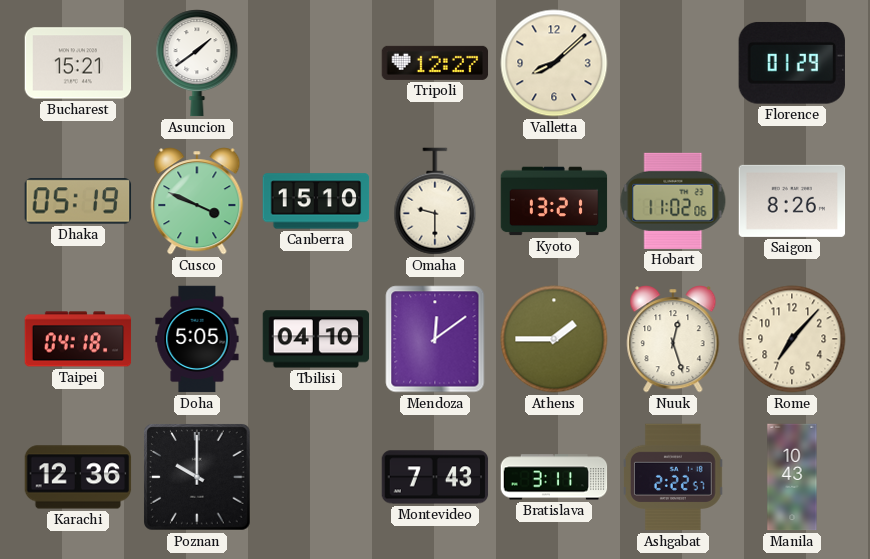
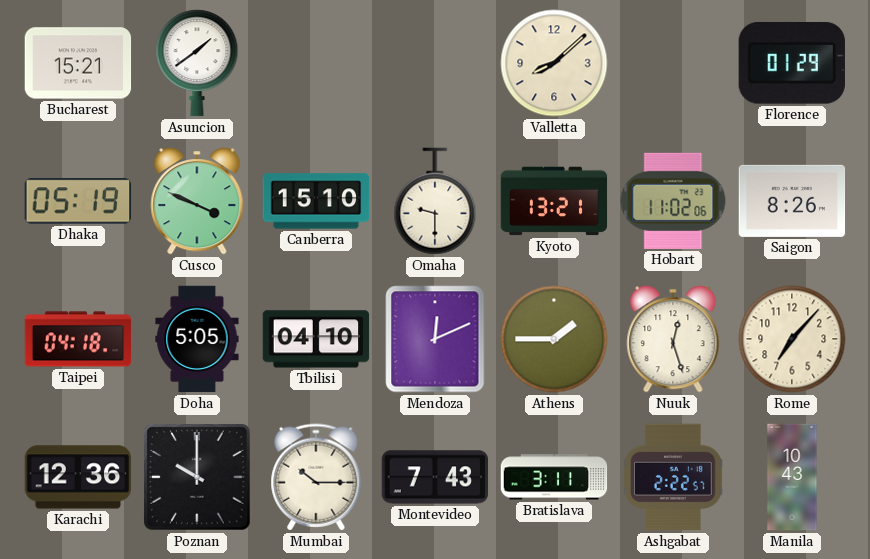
Tripoli: 12:27 -> none
Mendoza: 12:09 -> 12:11
Mumbai: none -> 10:15
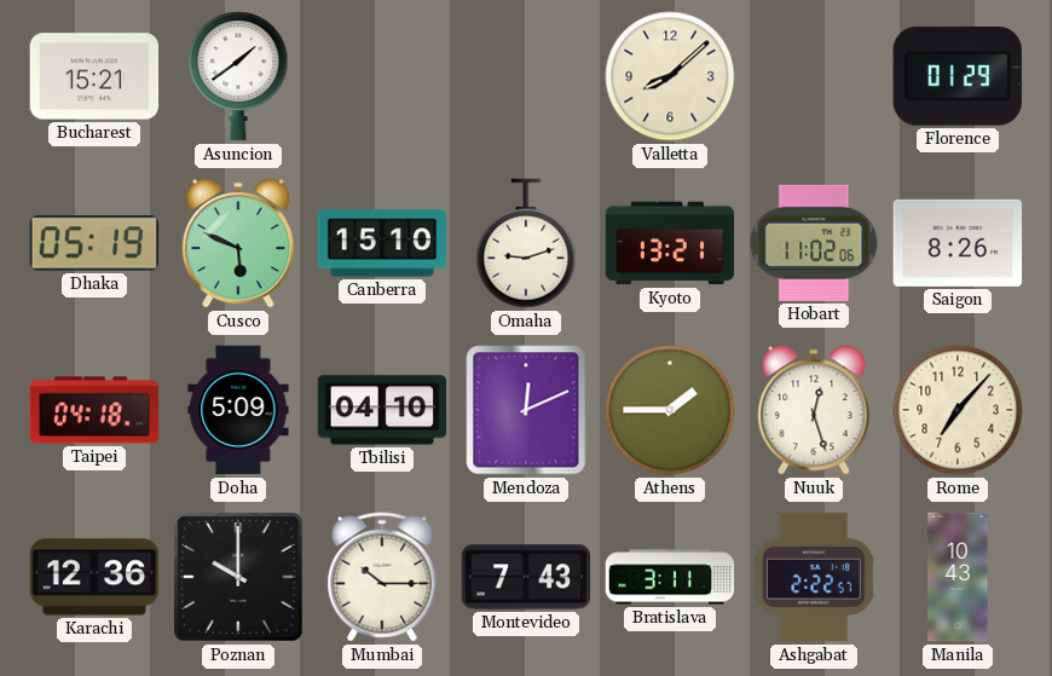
Cusco: 3:49 -> 5:49
Omaha: 9:30 -> 9:12
Doha: 5:05 -> 5:09
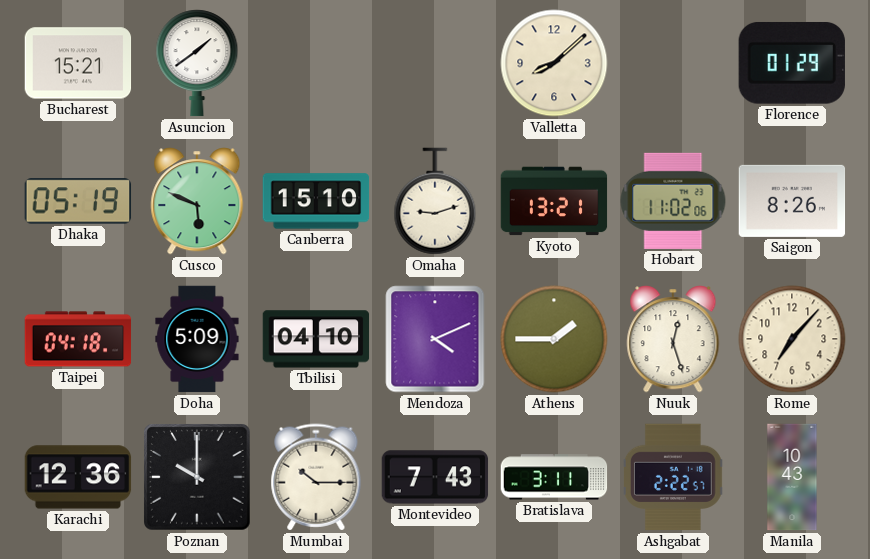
Mendoza: 12:11 -> 4:11
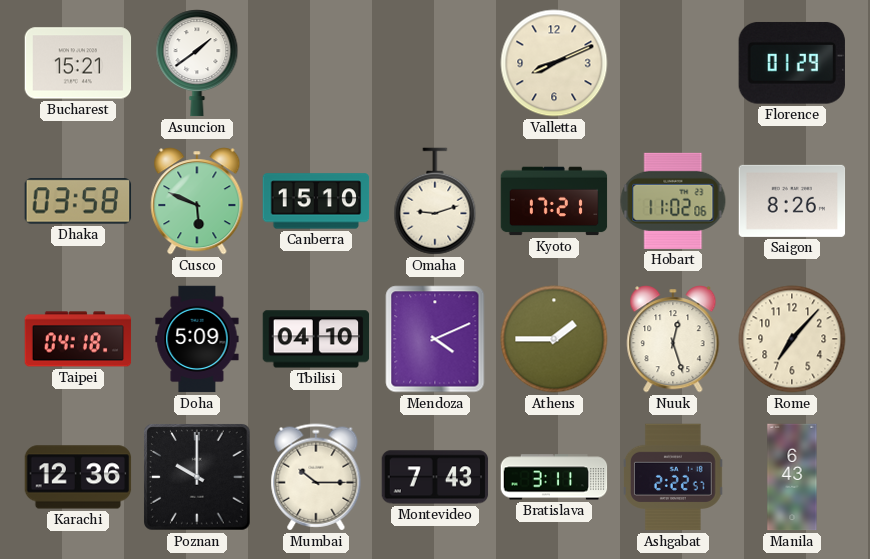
Valletta: 8:08 -> 8:11
Dhaka: 05:19 -> 03:58
Kyoto: 13:21 -> 17:21
Manila: 10:43 -> 6:43
